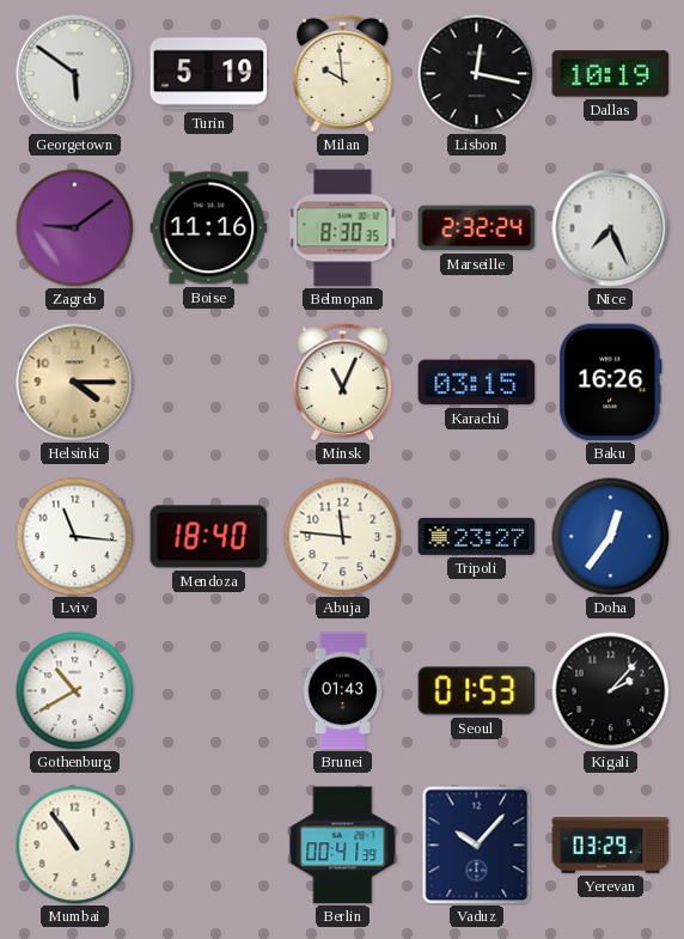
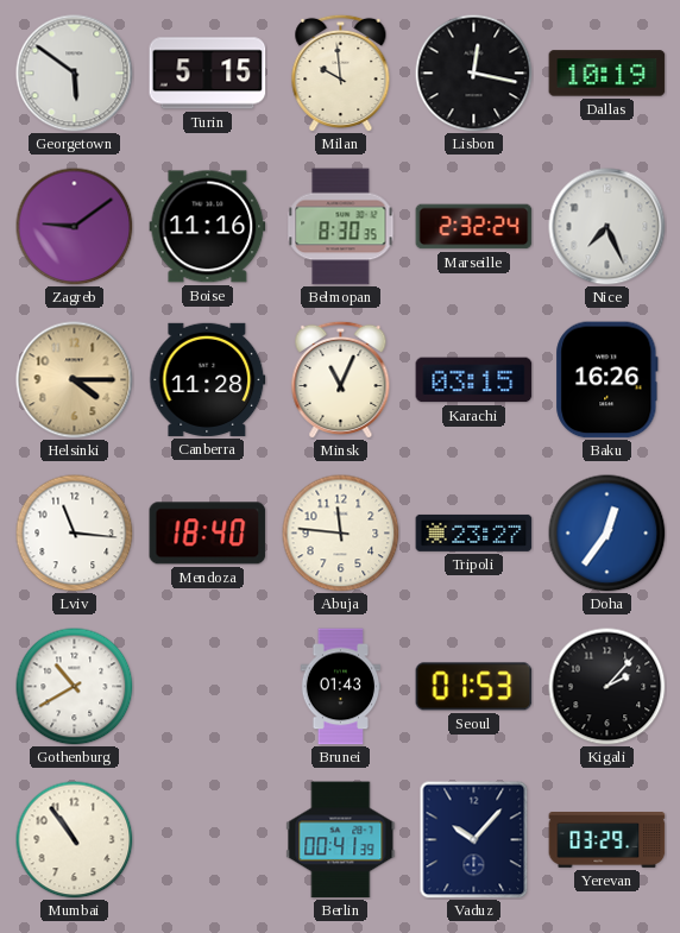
Turin: 5:19 -> 5:15
Canberra: none -> 11:28
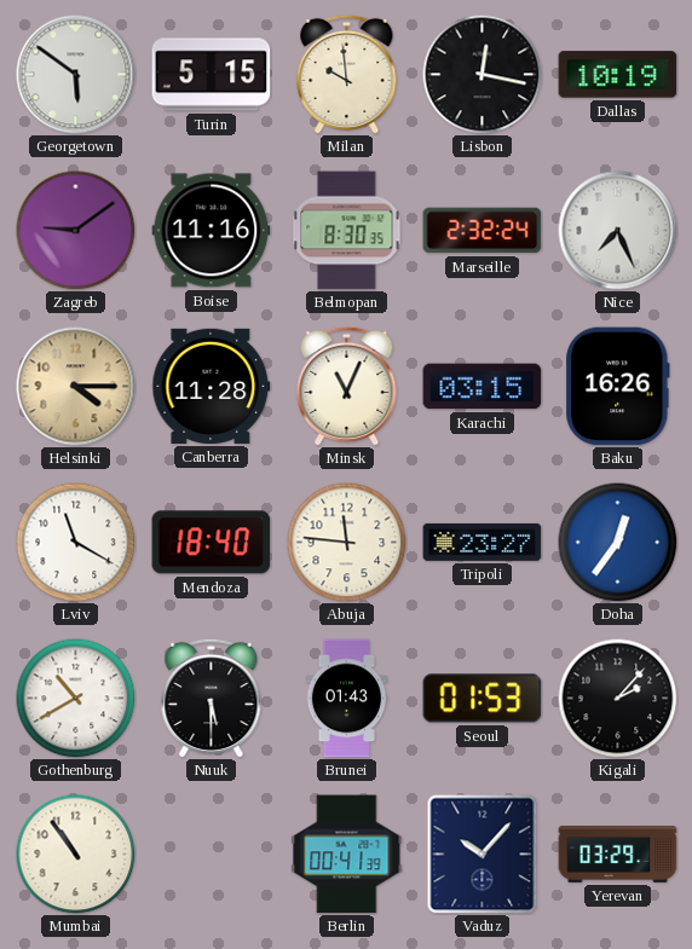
Lviv: 11:16 -> 11:20
Nuuk: none -> 5:30
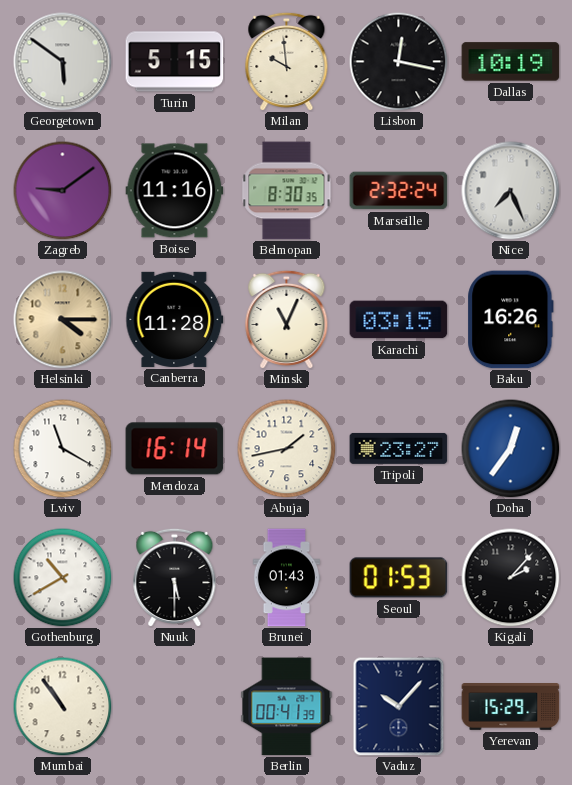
Mendoza: 18:40 -> 16:14
Abuja: 11:46 -> 1:43
Yerevan: 03:29 -> 15:29
